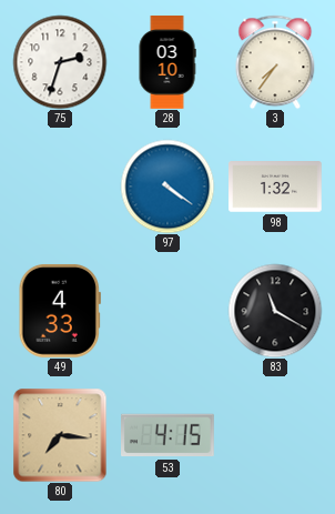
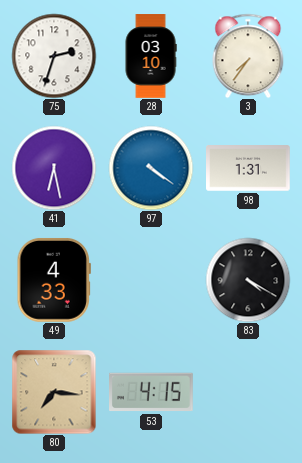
41: none -> 6:28
98: 1:32 -> 1:31
83: 11:20 -> 4:20
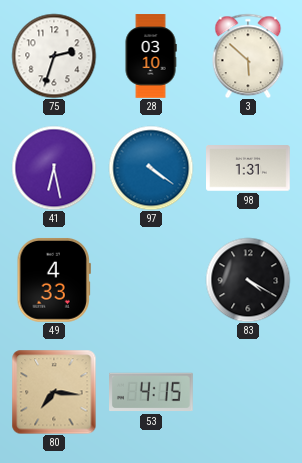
3: 7:36 -> 5:52
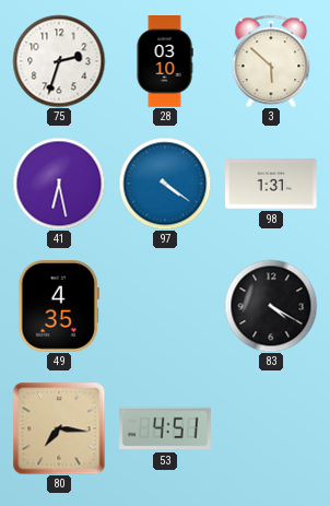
49: 4:33 -> 4:35
53: 4:15 -> 4:51
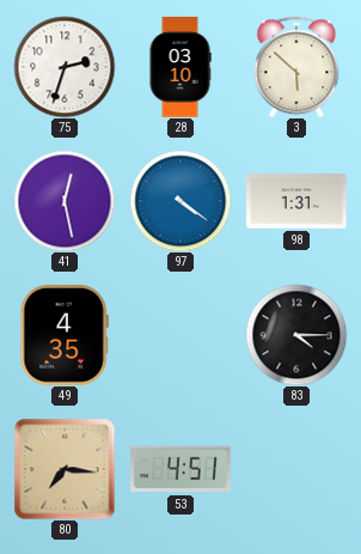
41: 6:28 -> 12:28
83: 4:20 -> 4:15
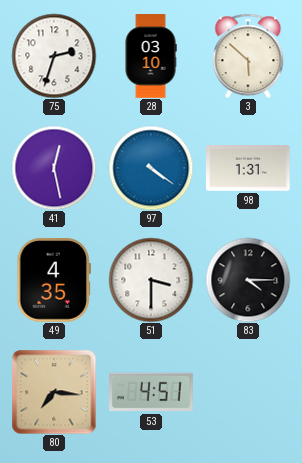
51: none -> 3:30
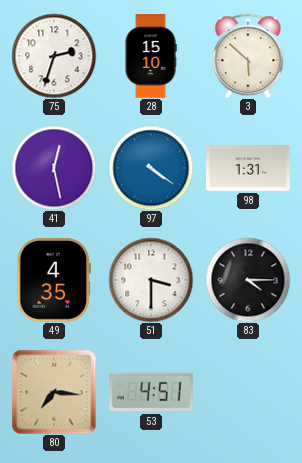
28: 03:10 -> 15:10
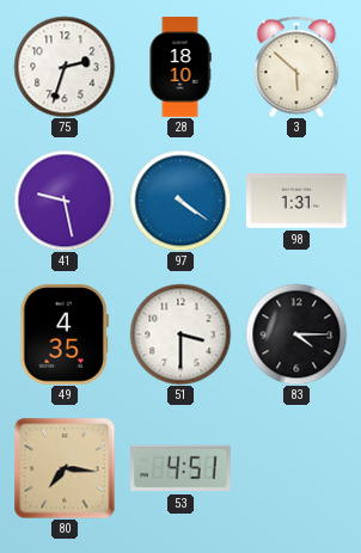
28: 15:10 -> 18:10
41: 12:28 -> 9:28
